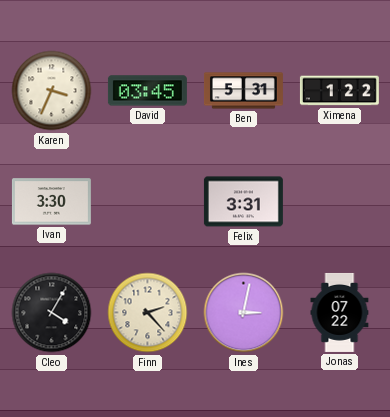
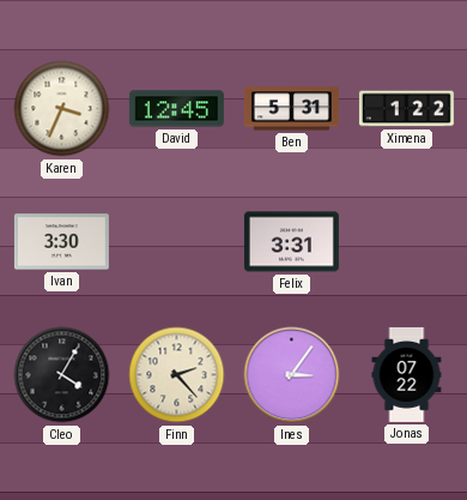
David: 03:45 -> 12:45
Ines: 3:02 -> 3:06
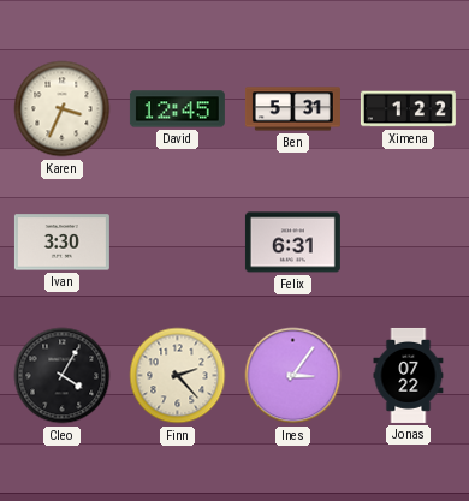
Felix: 3:31 -> 6:31
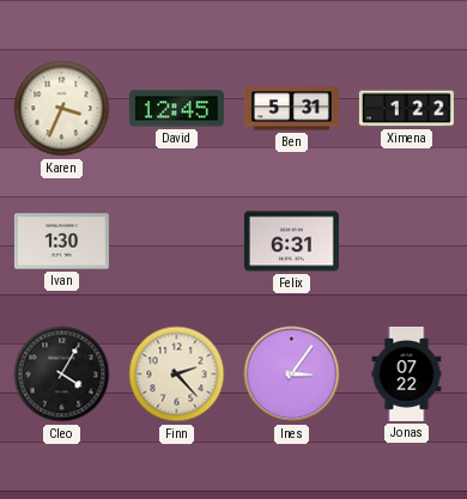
Ivan: 3:30 -> 1:30
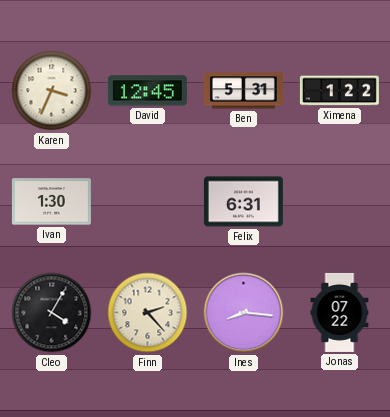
Ines: 3:06 -> 8:16
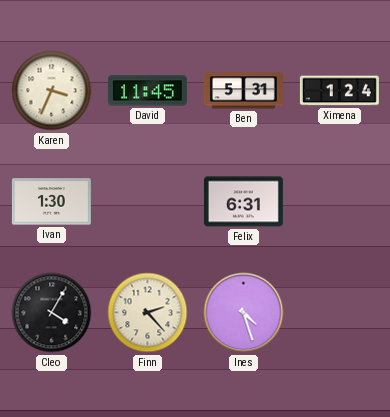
David: 12:45 -> 11:45
Ximena: 1:22 -> 1:24
Ines: 8:16 -> 4:27
Jonas: 07:22 -> none
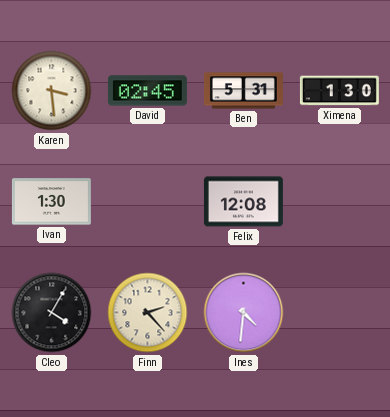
Karen: 3:34 -> 3:29
David: 11:45 -> 02:45
Ximena: 1:24 -> 1:30
Felix: 6:31 -> 12:08
Ines: 4:27 -> 4:31
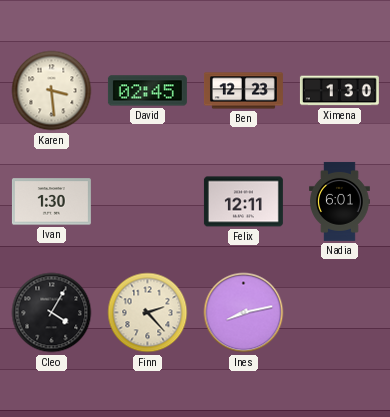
Ben: 5:31 -> 12:23
Felix: 12:08 -> 12:11
Nadia: none -> 6:01
Ines: 4:31 -> 8:13
